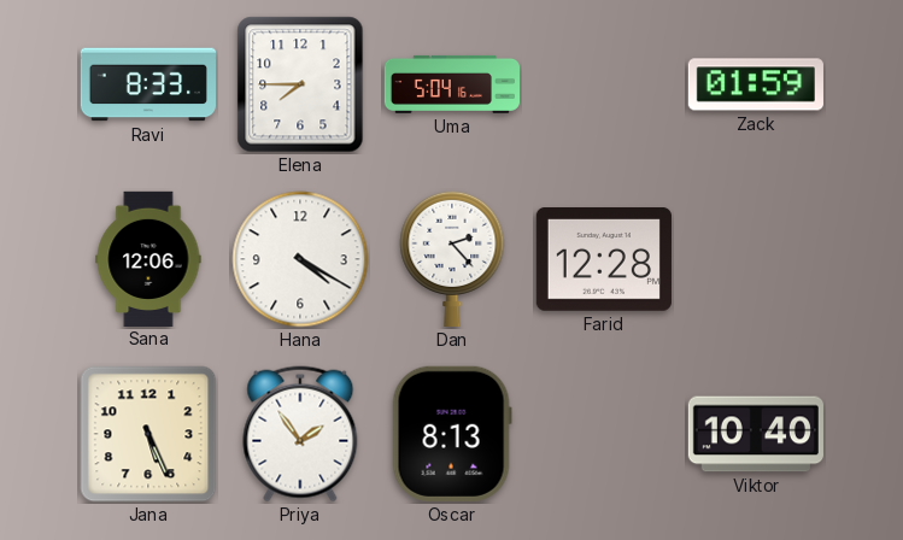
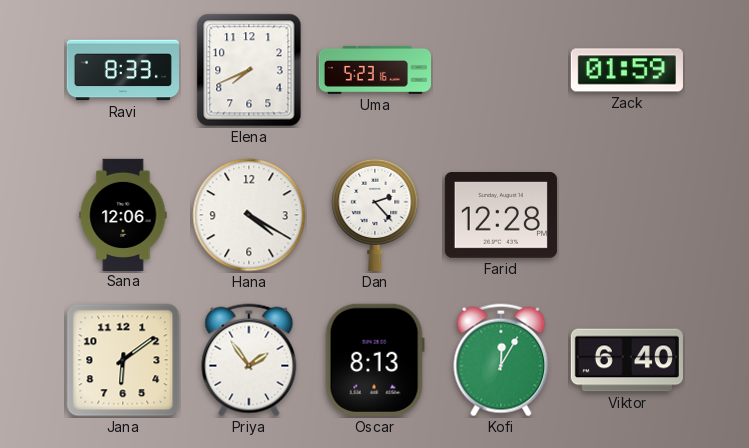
Elena: 7:45 -> 7:41
Uma: 5:04 -> 5:23
Jana: 5:26 -> 6:09
Kofi: none -> 12:05
Viktor: 10:40 -> 6:40
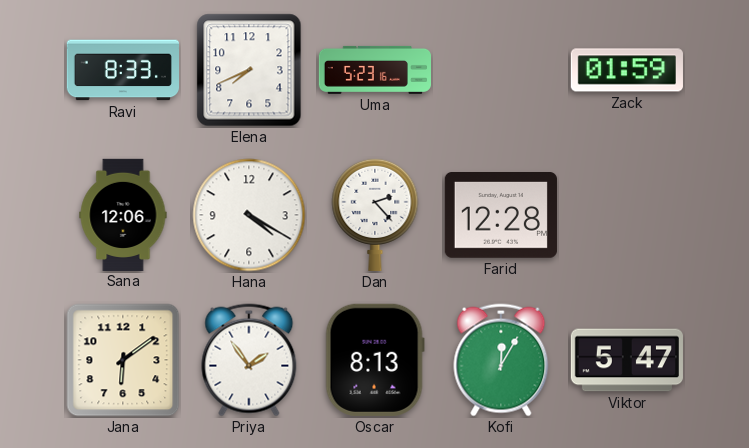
Viktor: 6:40 -> 5:47
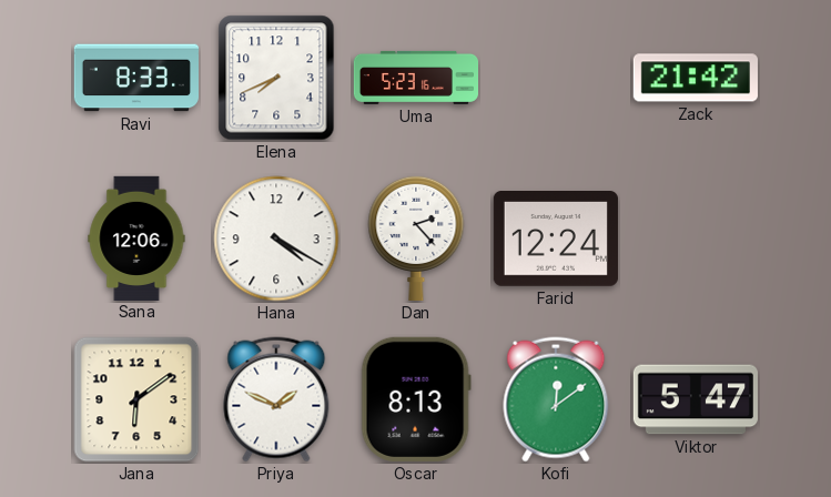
Zack: 01:59 -> 21:42
Farid: 12:28 -> 12:24
Priya: 1:54 -> 1:49
Kofi: 12:05 -> 12:09
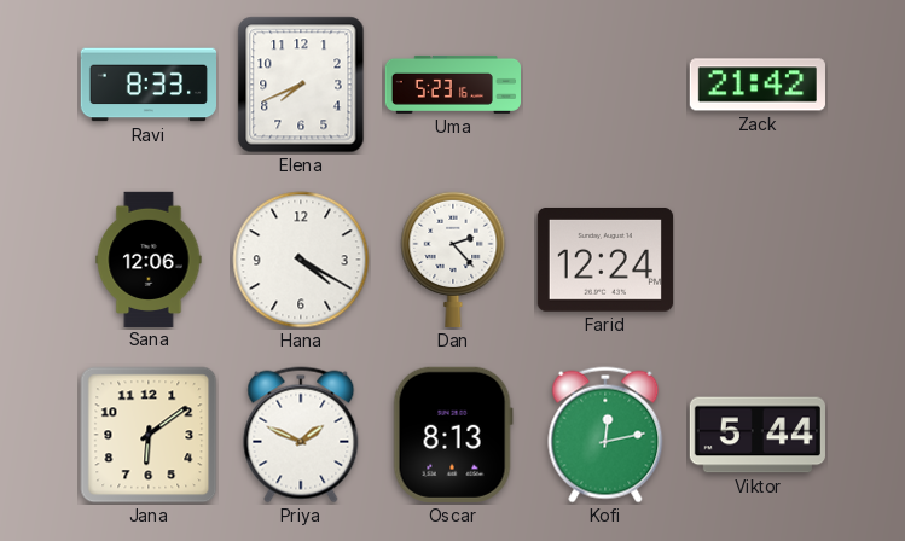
Kofi: 12:09 -> 12:13
Viktor: 5:47 -> 5:44
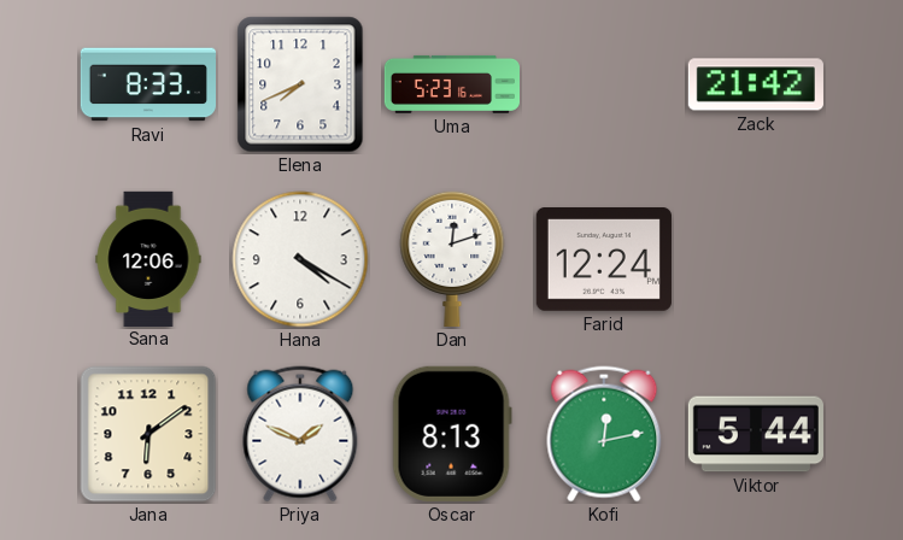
Dan: 2:23 -> 12:12
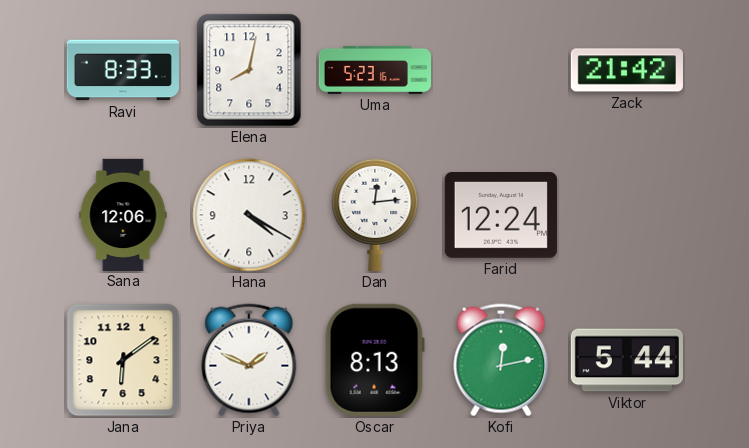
Elena: 7:41 -> 8:02
Dan: 12:12 -> 12:14
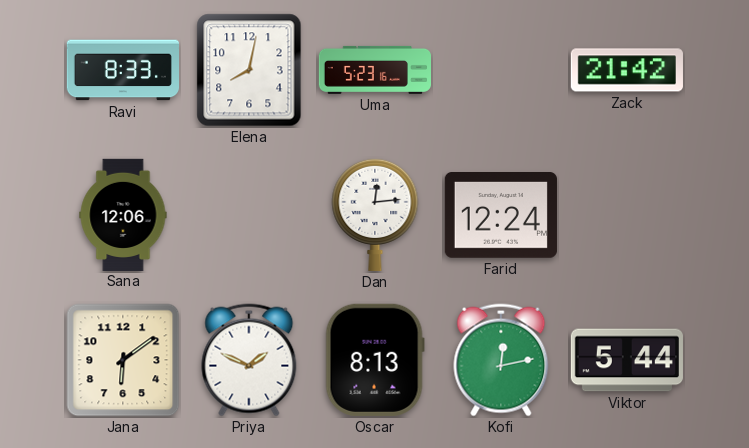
Hana: 4:20 -> none
